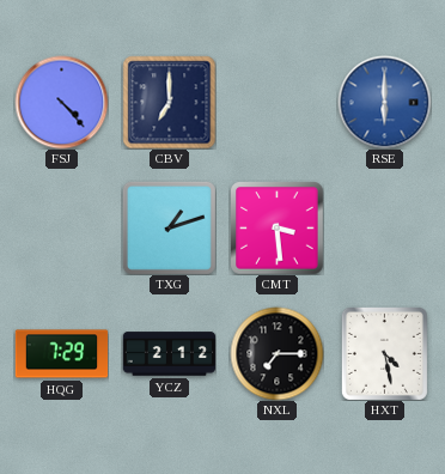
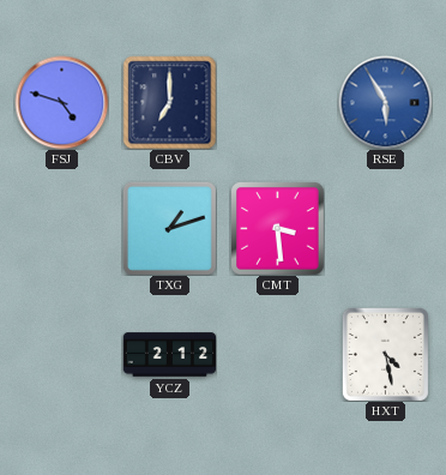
FSJ: 4:23 -> 4:48
RSE: 6:00 -> 5:55
HQG: 7:29 -> none
NXL: 7:15 -> none
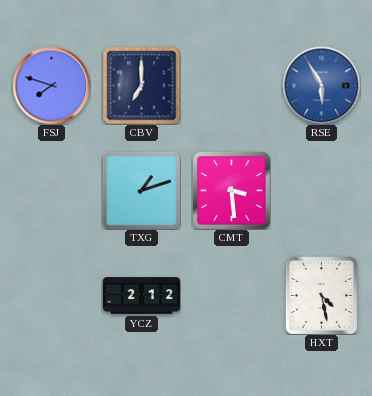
FSJ: 4:48 -> 7:48
